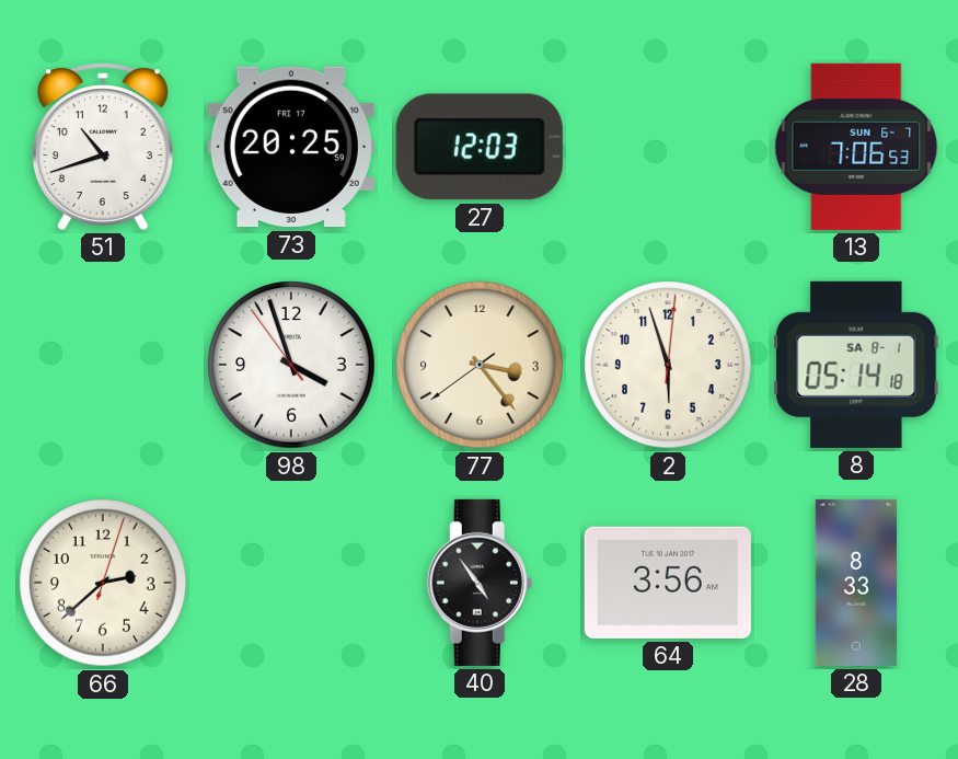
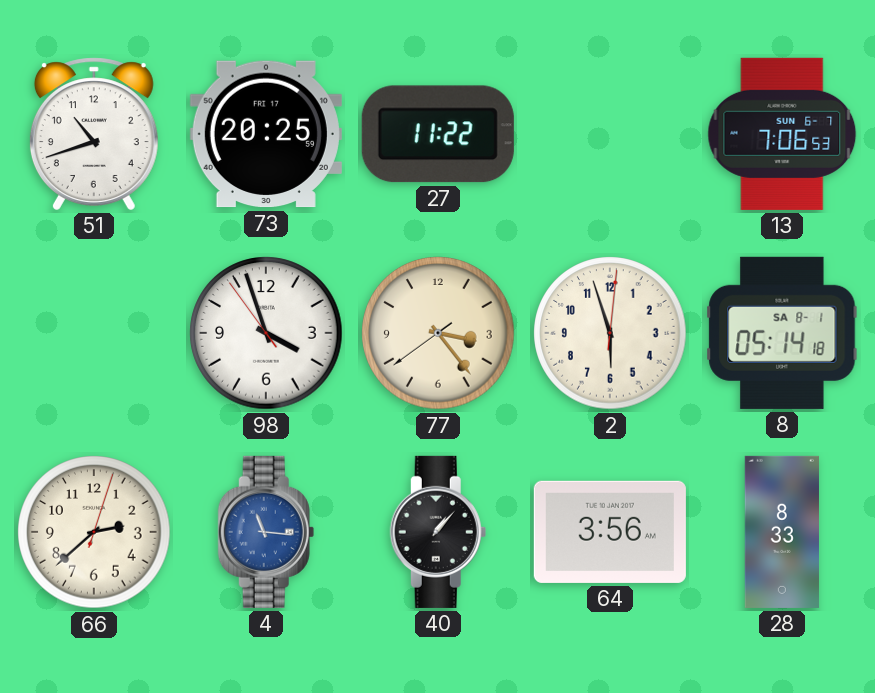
27: 12:03 -> 11:22
4: none -> 11:16
40: 4:54 -> 1:07
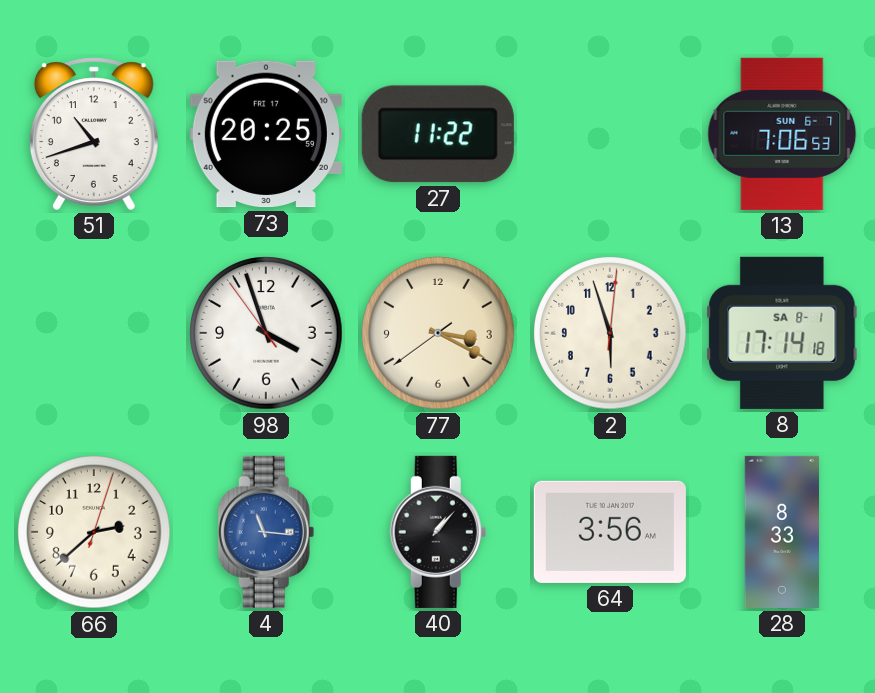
77: 3:23 -> 3:19
8: 05:14 -> 17:14
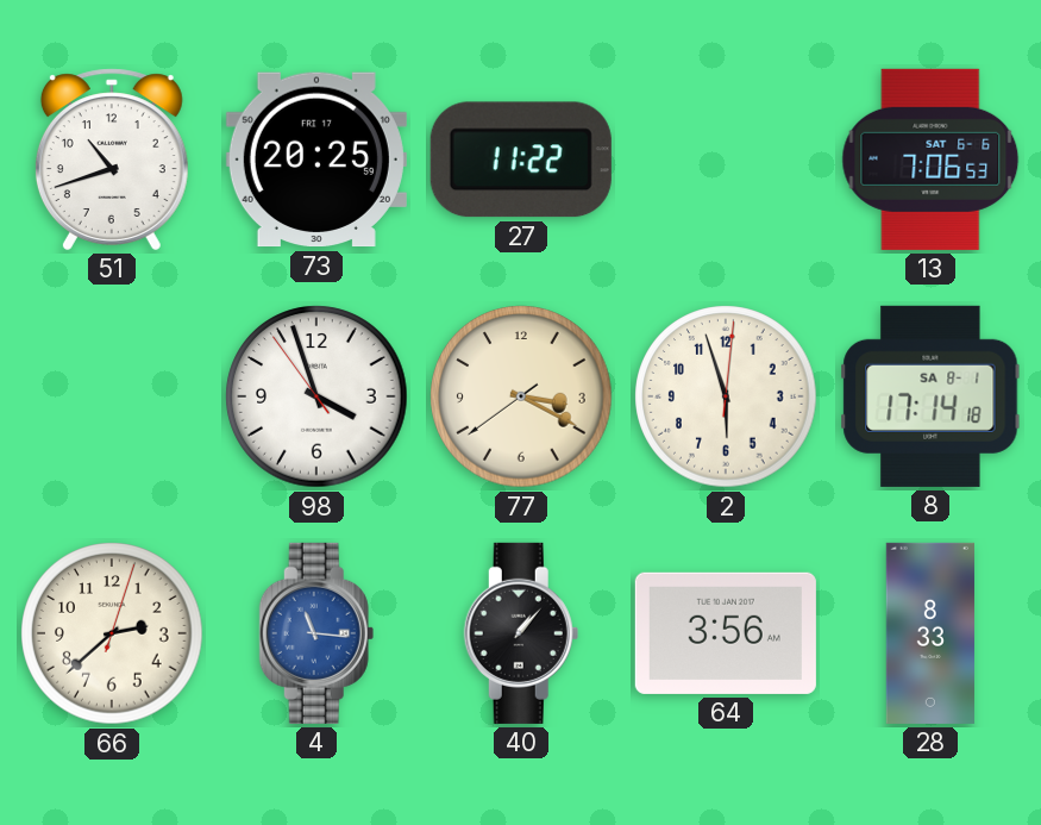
13 date: SUN 6-7 -> SAT 6-6
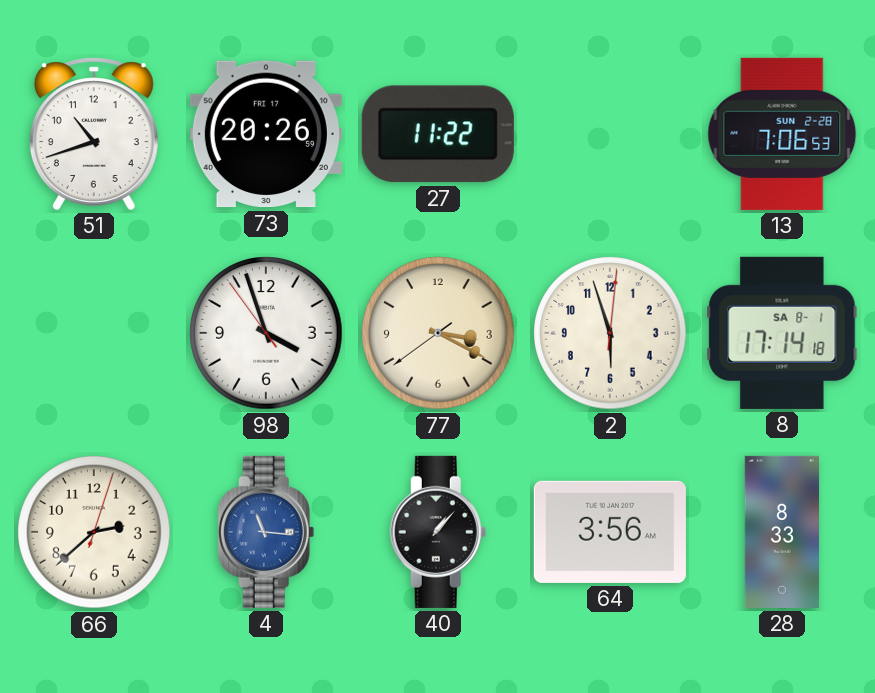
73: 20:25 -> 20:26
13 date: SAT 6-6 -> SUN 2-28
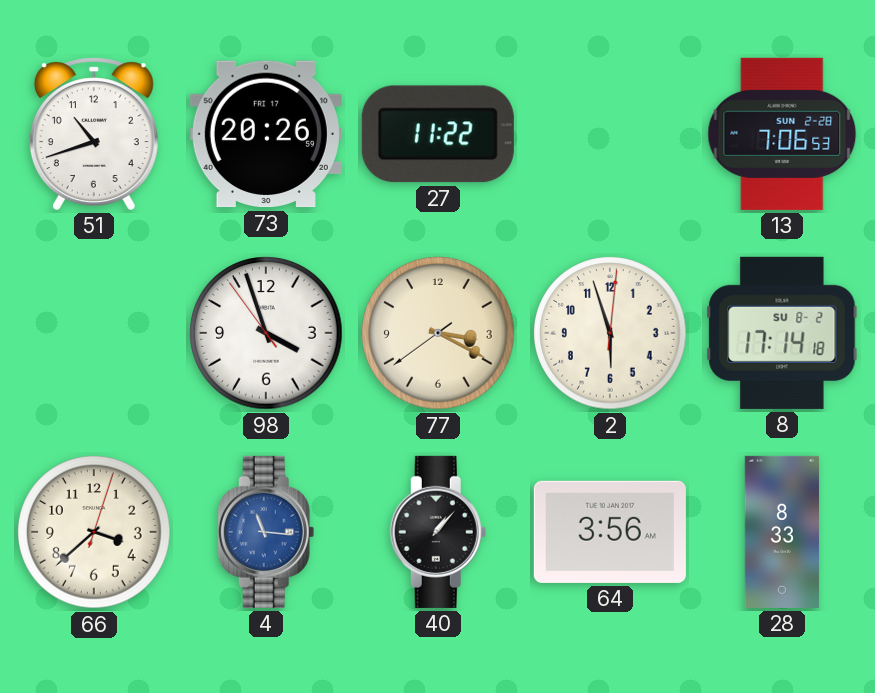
8 date: SA 8-1 -> SU 8-2
66: 2:38 -> 3:38
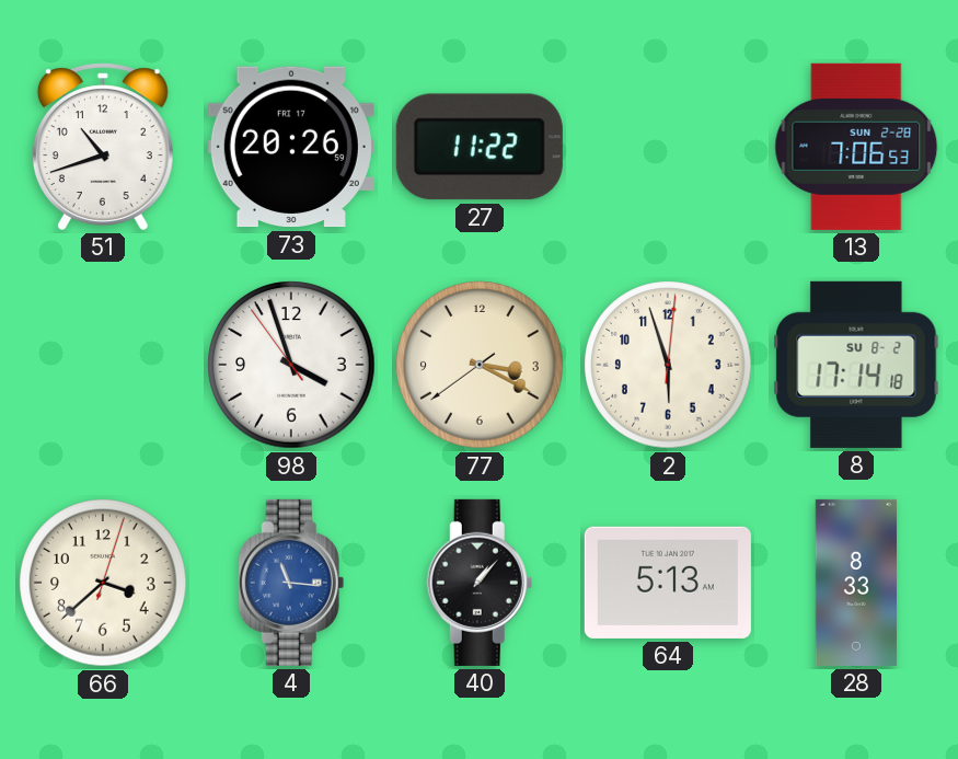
64: 3:56 -> 5:13
